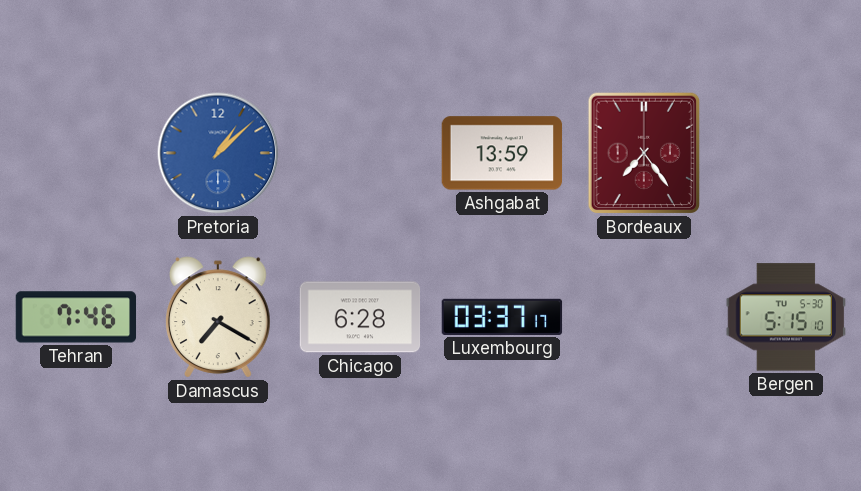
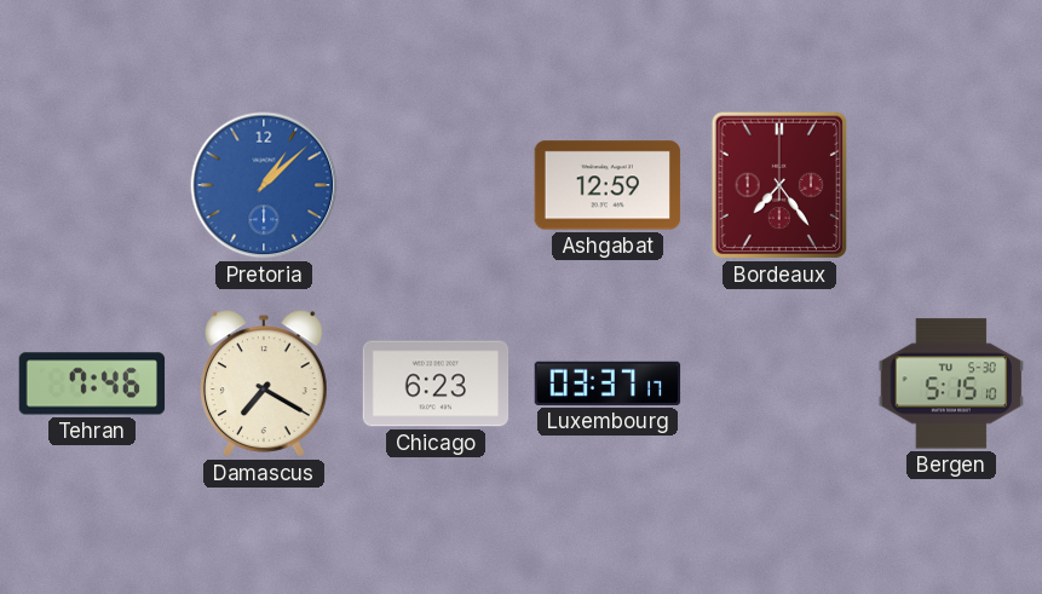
Ashgabat: 13:59 -> 12:59
Chicago: 6:28 -> 6:23
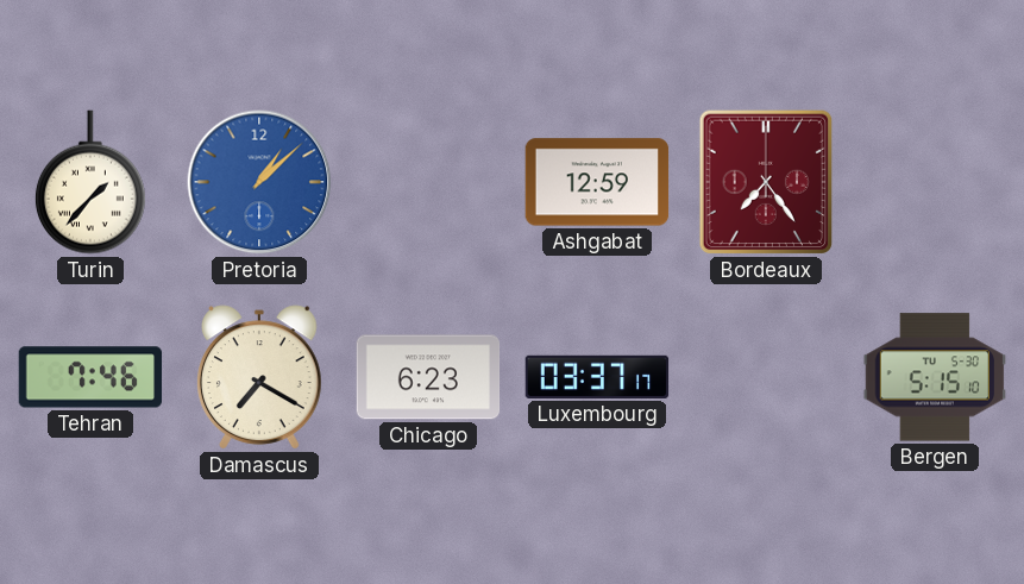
Turin: none -> 1:37
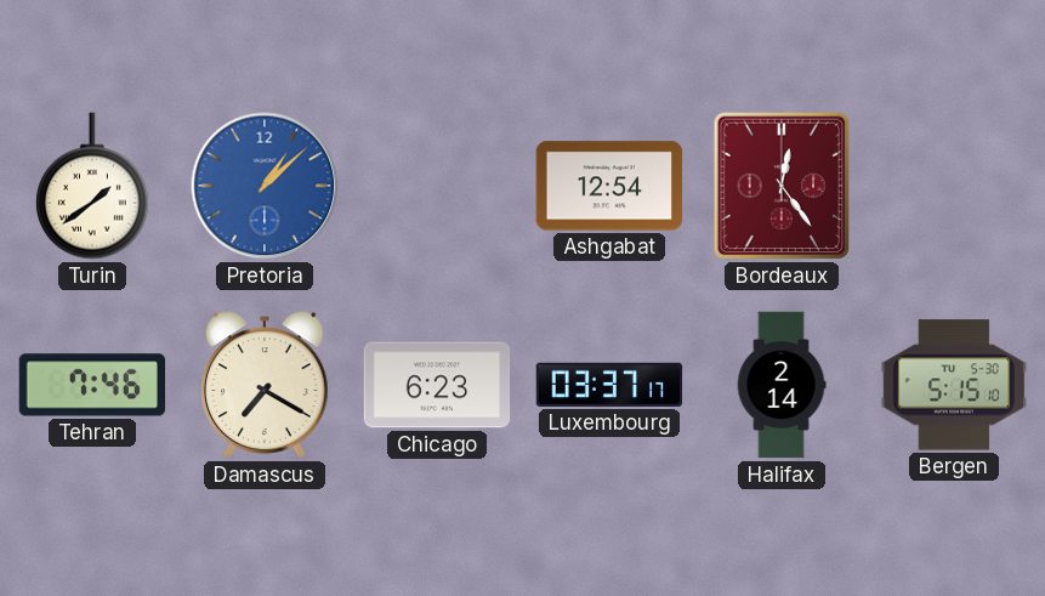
Turin: 1:37 -> 1:39
Ashgabat: 12:59 -> 12:54
Bordeaux: 7:24 -> 12:24
Halifax: none -> 2:14
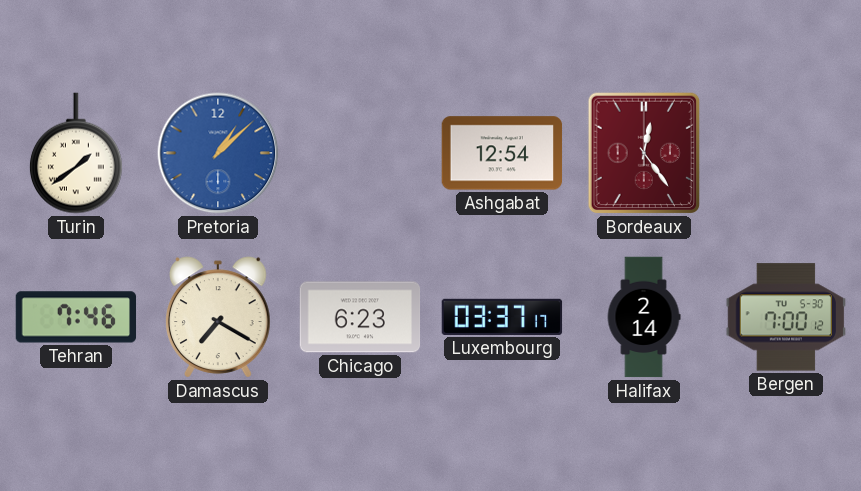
Bergen: 5:15 -> 7:00
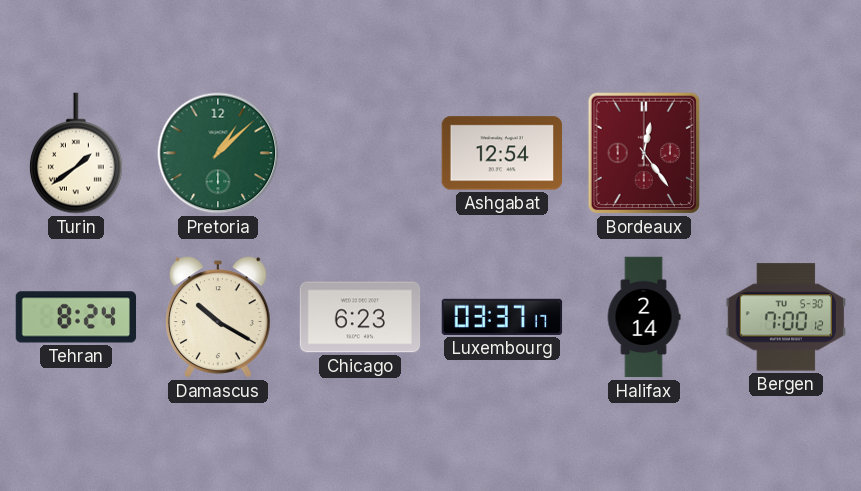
Pretoria dial: blue -> green
Tehran: 7:46 -> 8:24
Damascus: 7:20 -> 10:20
